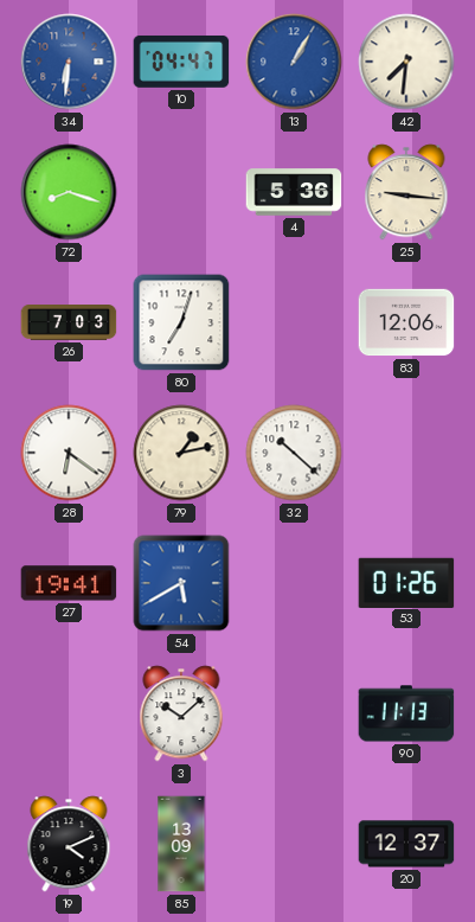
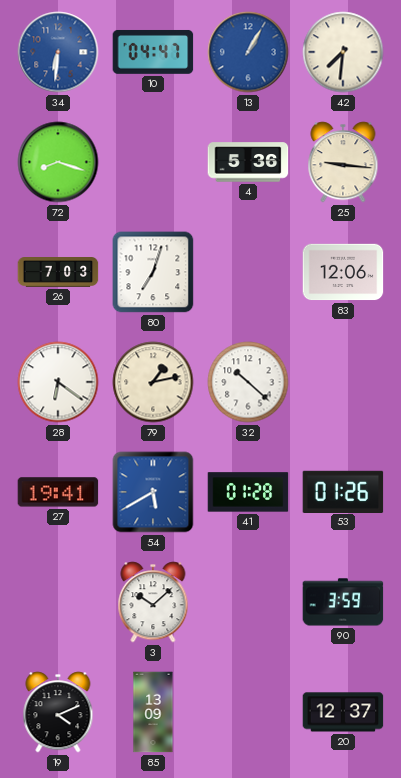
41: none -> 01:28
90: 11:13 -> 3:59
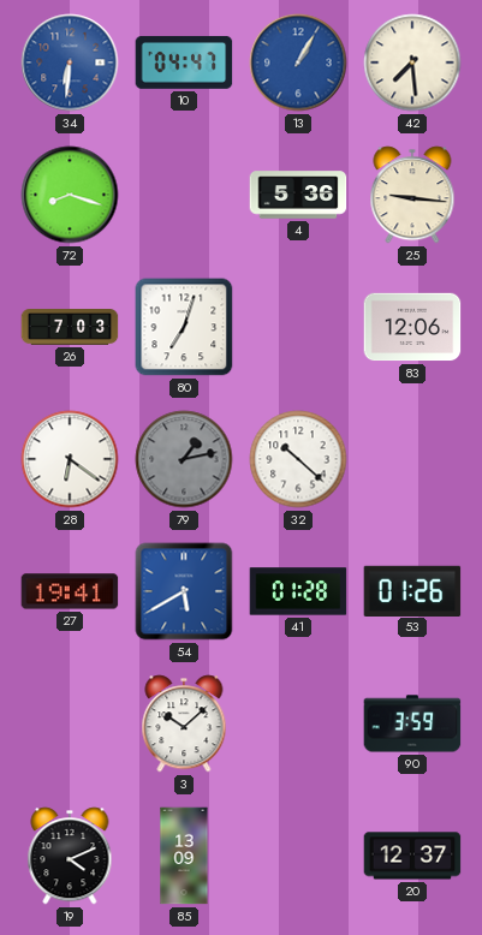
42: 7:31 -> 7:29
79 dial: cream -> grey
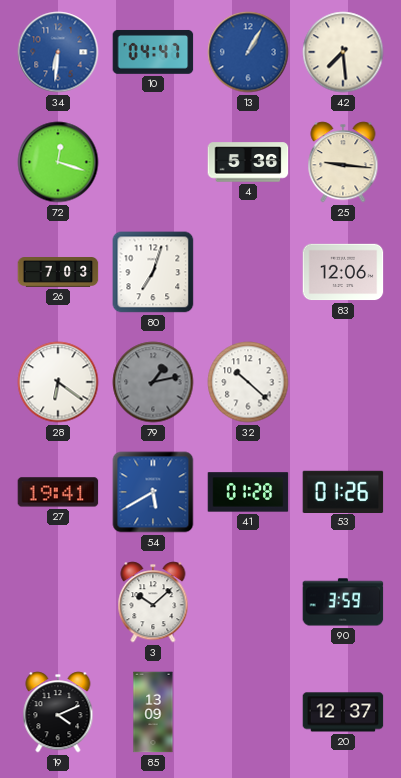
72: 8:18 -> 12:18
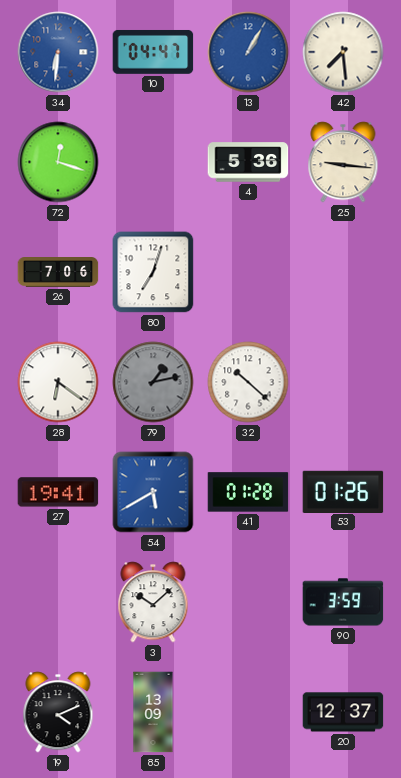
26: 7:03 -> 7:06
83: 12:06 -> none
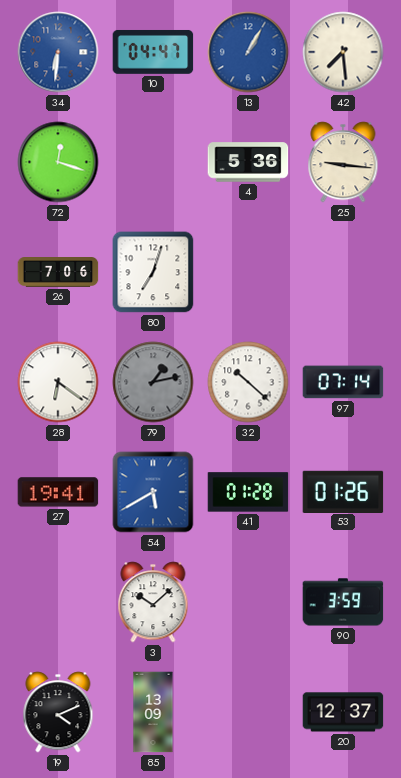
97: none -> 07:14
